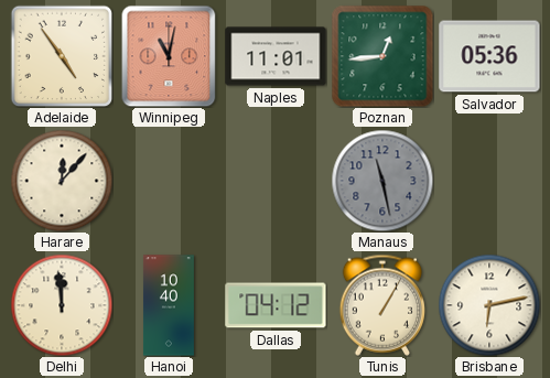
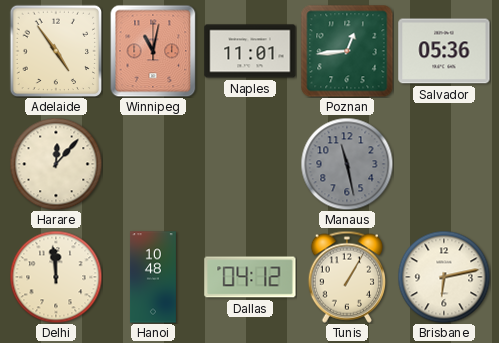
Hanoi: 10:40 -> 10:48
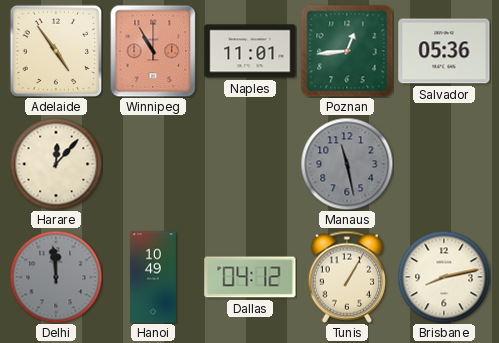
Winnipeg: 11:02 -> 10:55
Delhi dial: cream -> grey
Hanoi: 10:48 -> 10:49
Brisbane: 6:13 -> 8:13
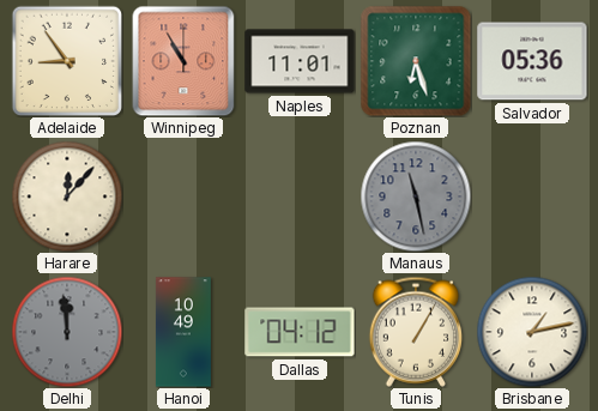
Adelaide: 4:54 -> 8:54
Poznan: 12:44 -> 6:27
Brisbane: 8:13 -> 1:13
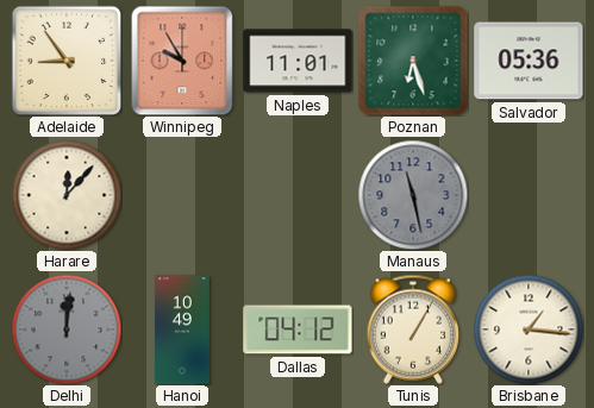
Winnipeg: 10:55 -> 9:55
Delhi: 11:59 -> 12:01
Brisbane: 1:13 -> 1:16
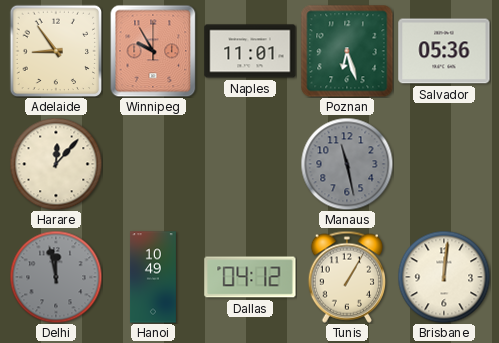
Delhi: 12:01 -> 11:58
Brisbane: 1:16 -> 12:01
